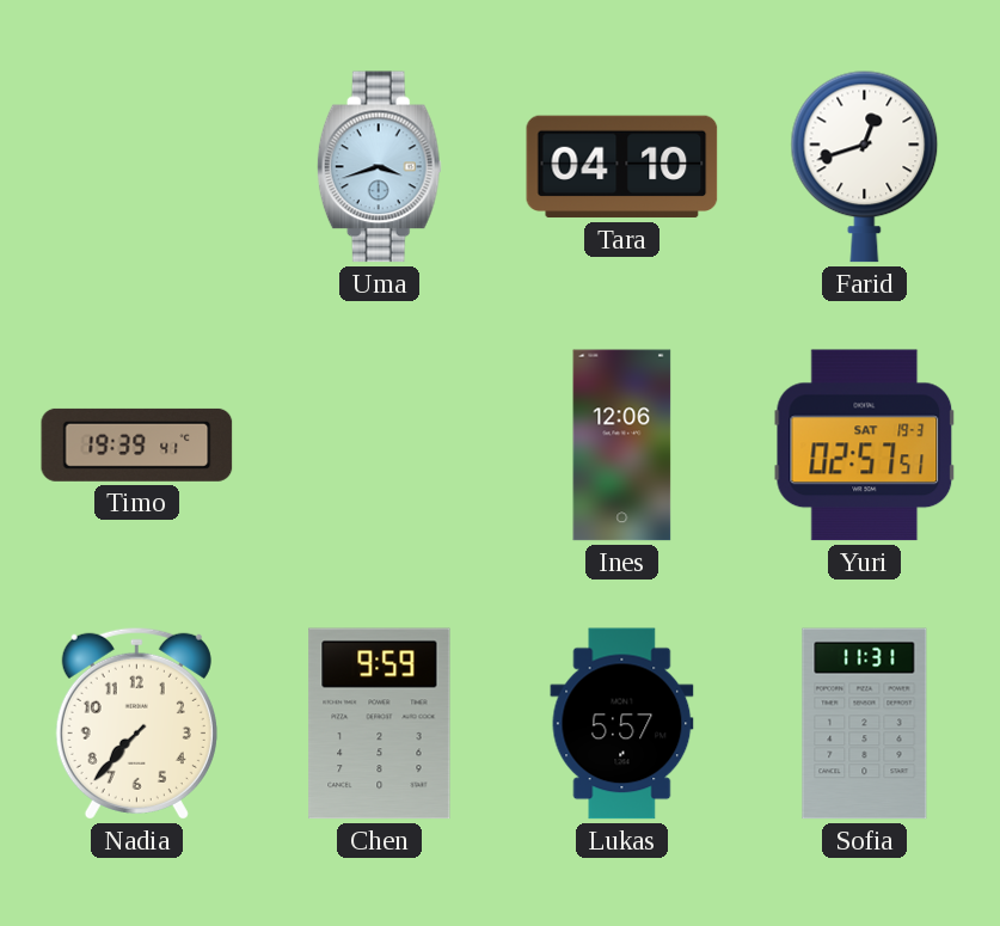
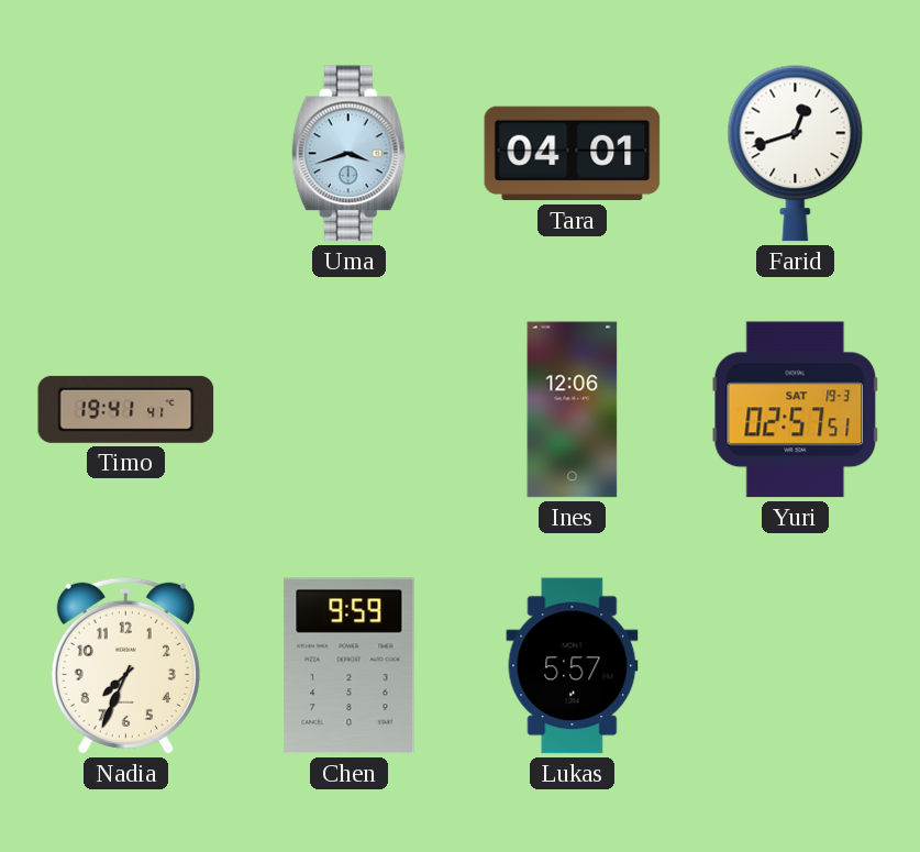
Tara: 04:10 -> 04:01
Timo: 19:39 -> 19:41
Nadia: 7:37 -> 7:34
Sofia: 11:31 -> none
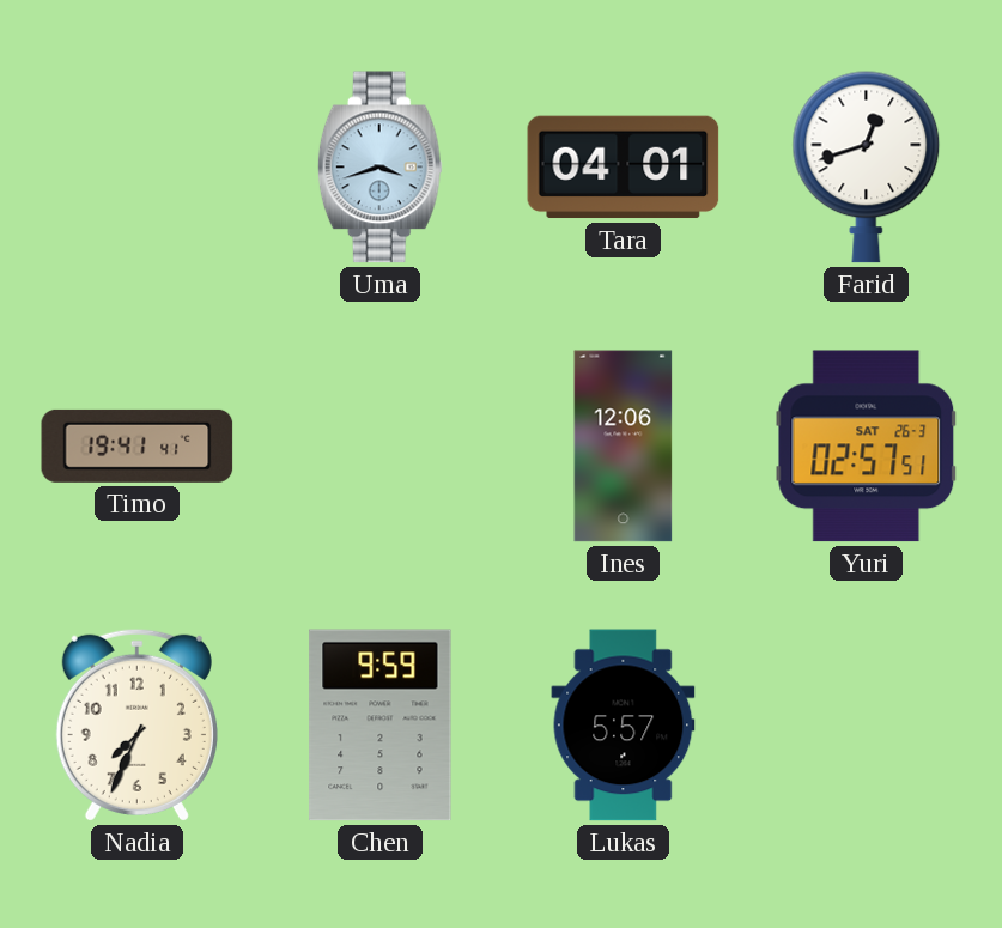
Yuri date: SAT 19-3 -> SAT 26-3
